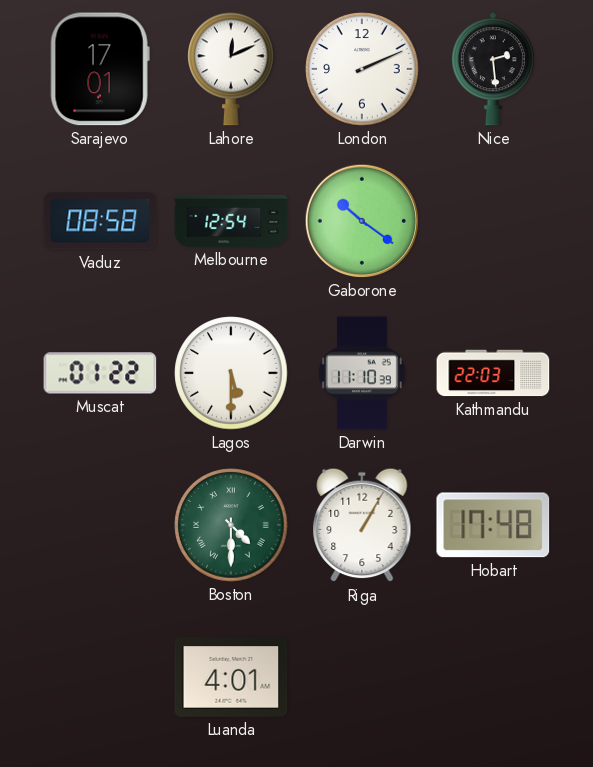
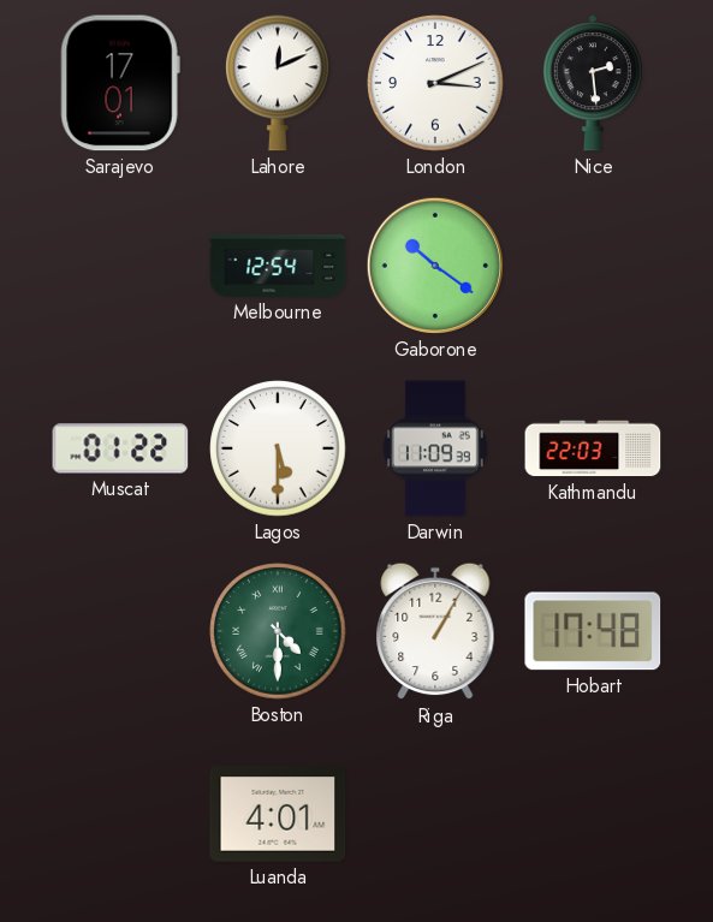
London: 2:11 -> 3:11
Vaduz: 08:58 -> none
Darwin: 11:10 -> 11:09
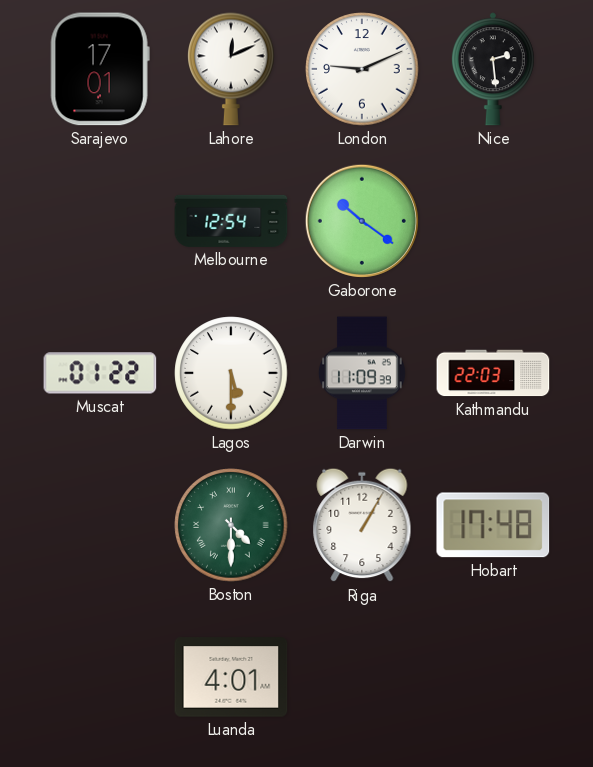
London: 3:11 -> 9:11
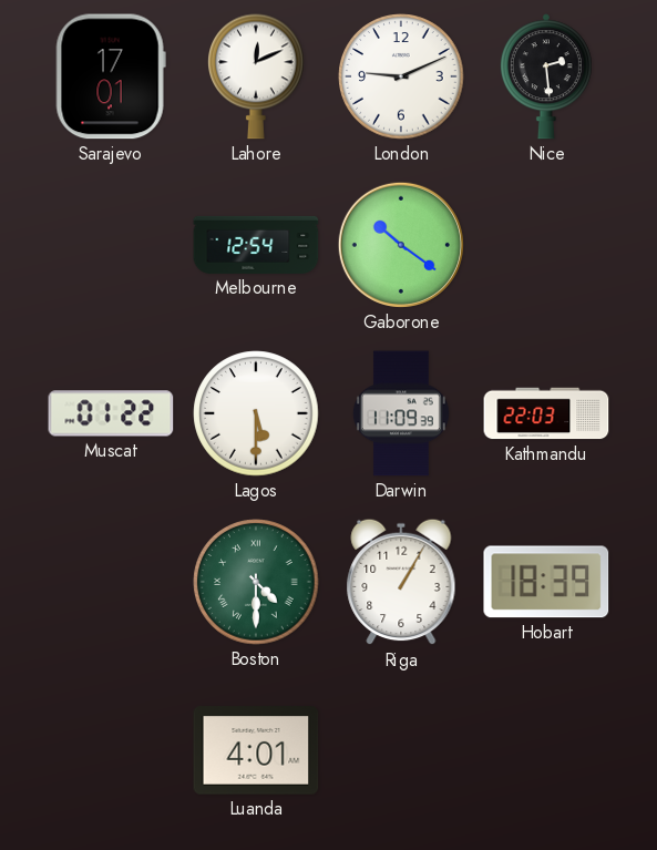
Hobart: 17:48 -> 18:39
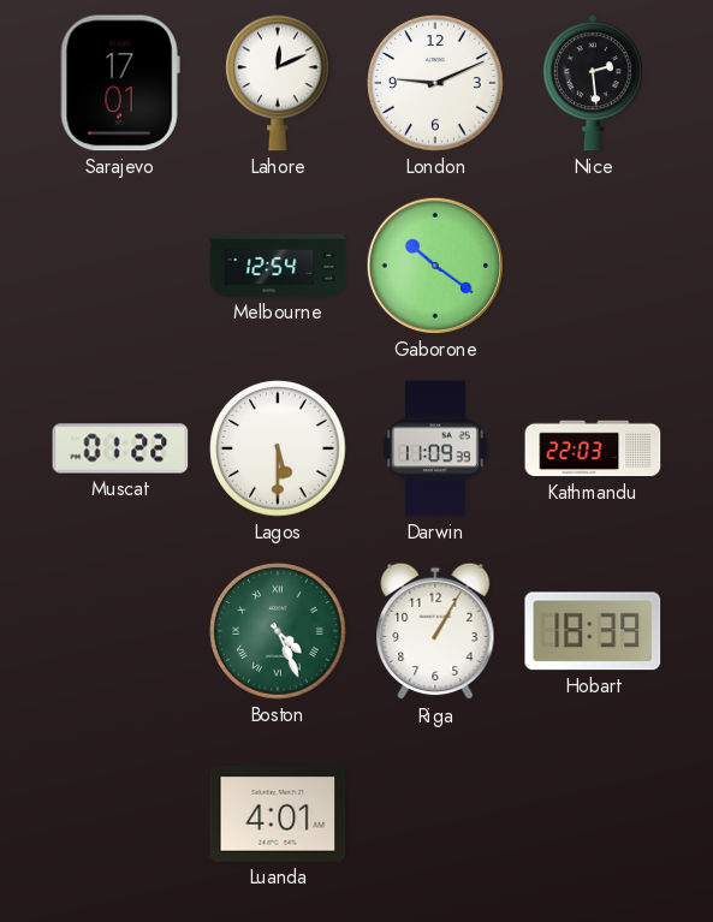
Boston: 4:30 -> 4:26
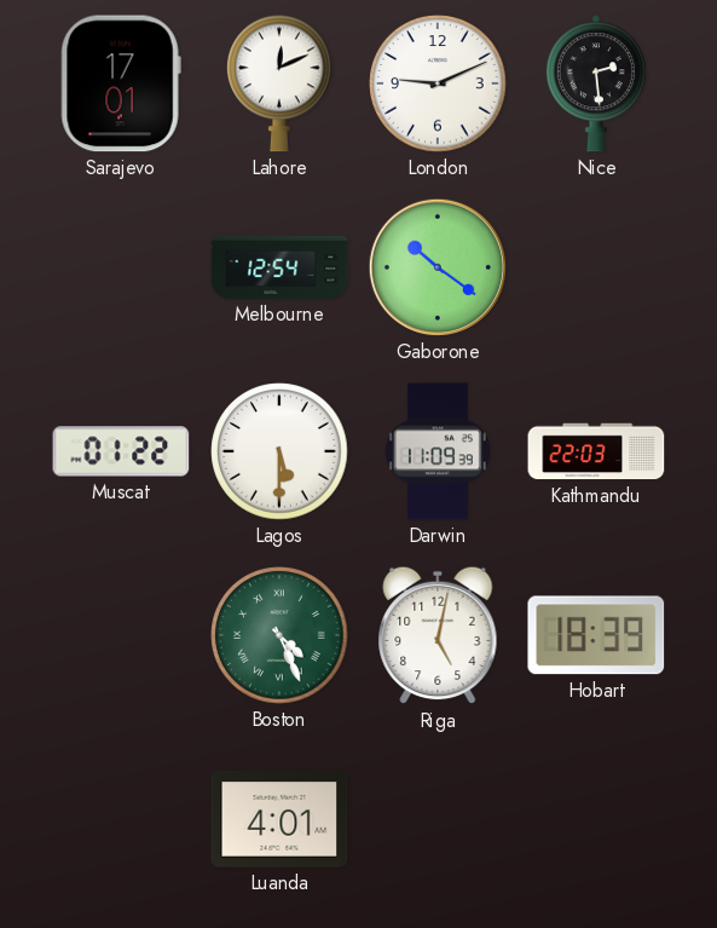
Riga: 1:05 -> 5:02
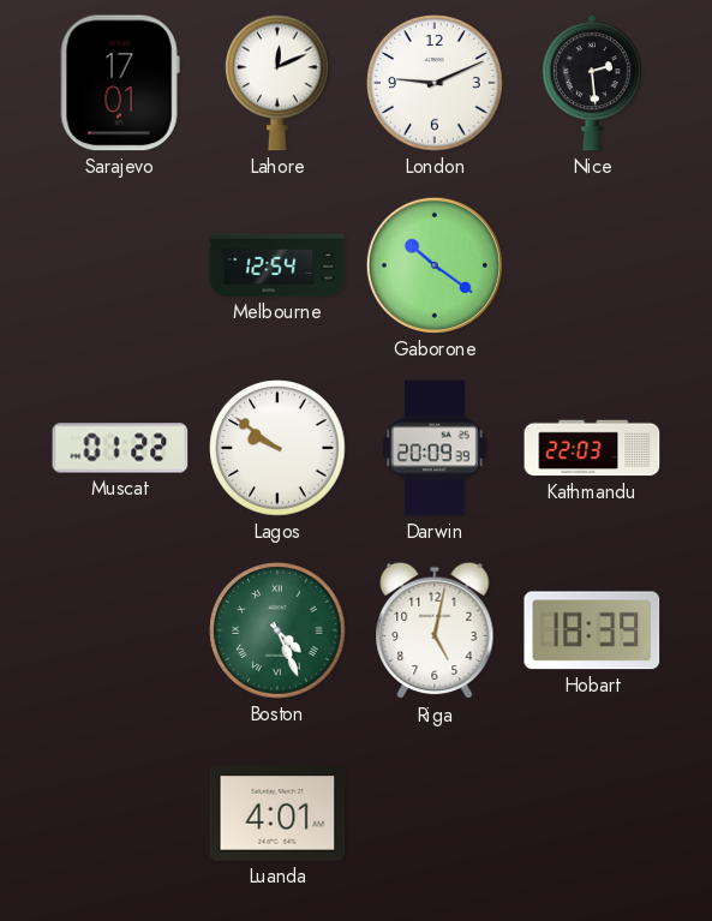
Lagos: 5:30 -> 9:51
Darwin: 11:09 -> 20:09
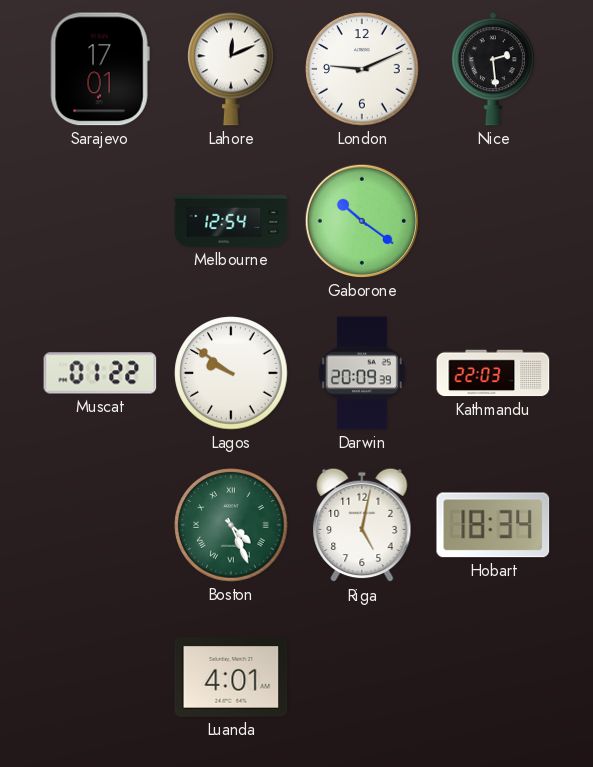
Hobart: 18:39 -> 18:34
